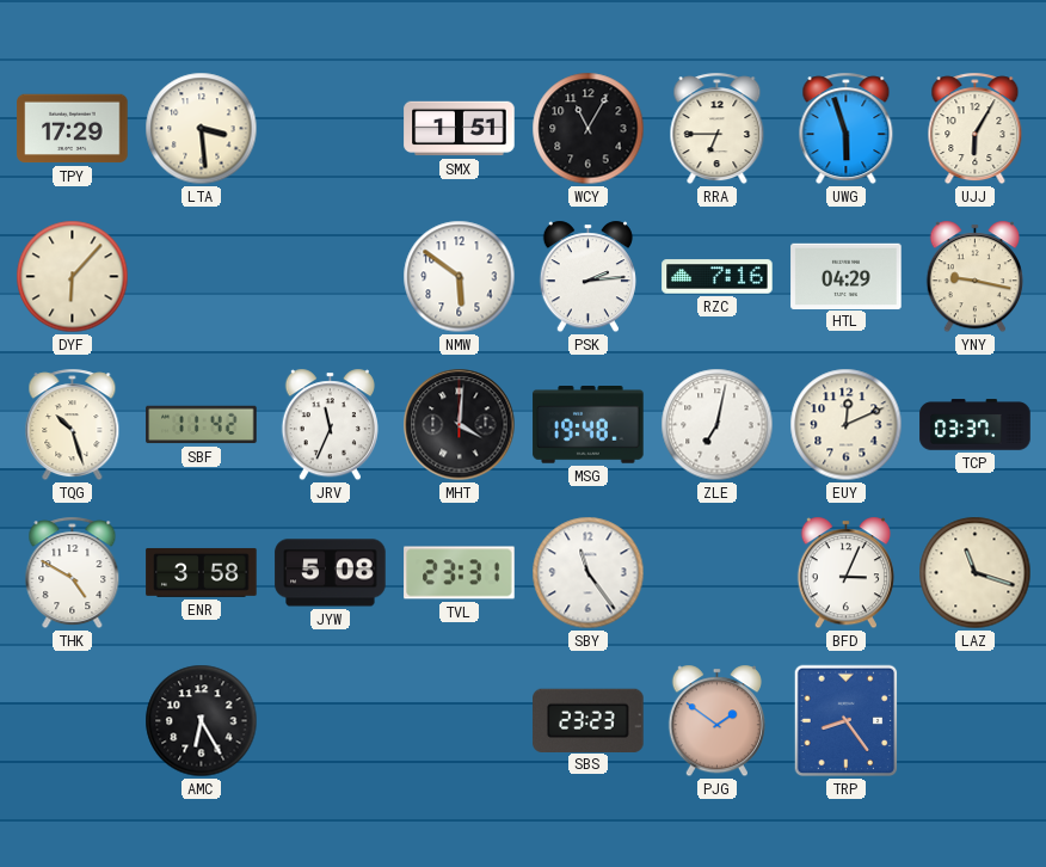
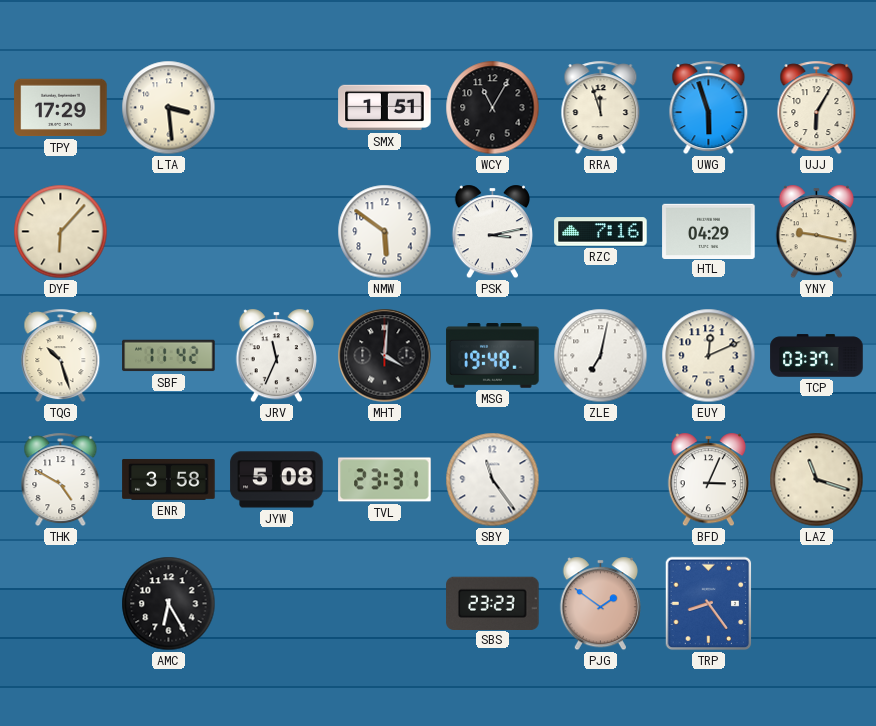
RRA: 6:45 -> 11:57
PSK: 2:14 -> 3:13
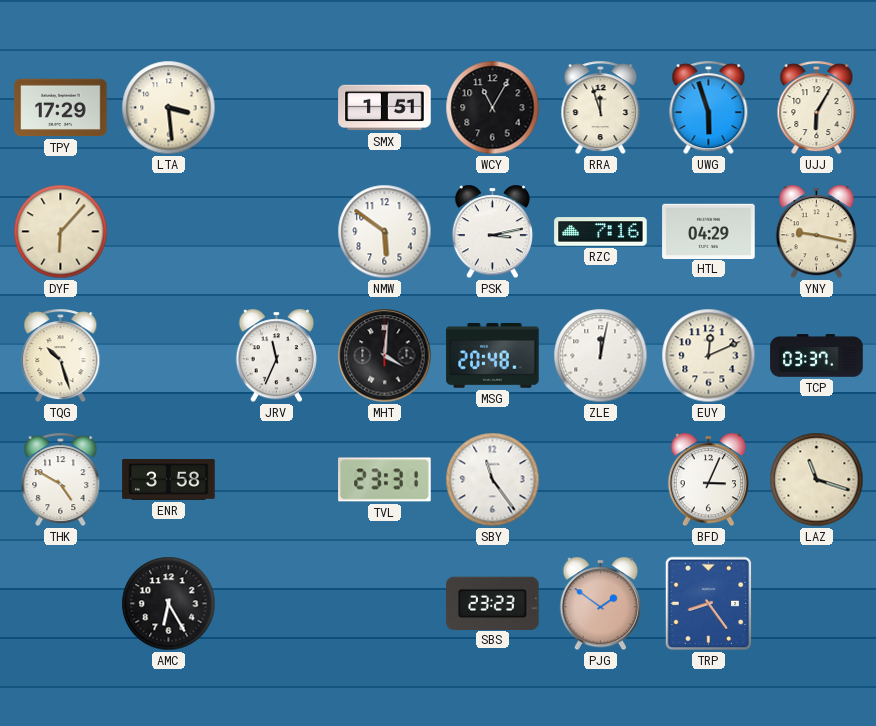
SBF: 11:42 -> none
MSG: 19:48 -> 20:48
ZLE: 7:02 -> 12:02
JYW: 5:08 -> none
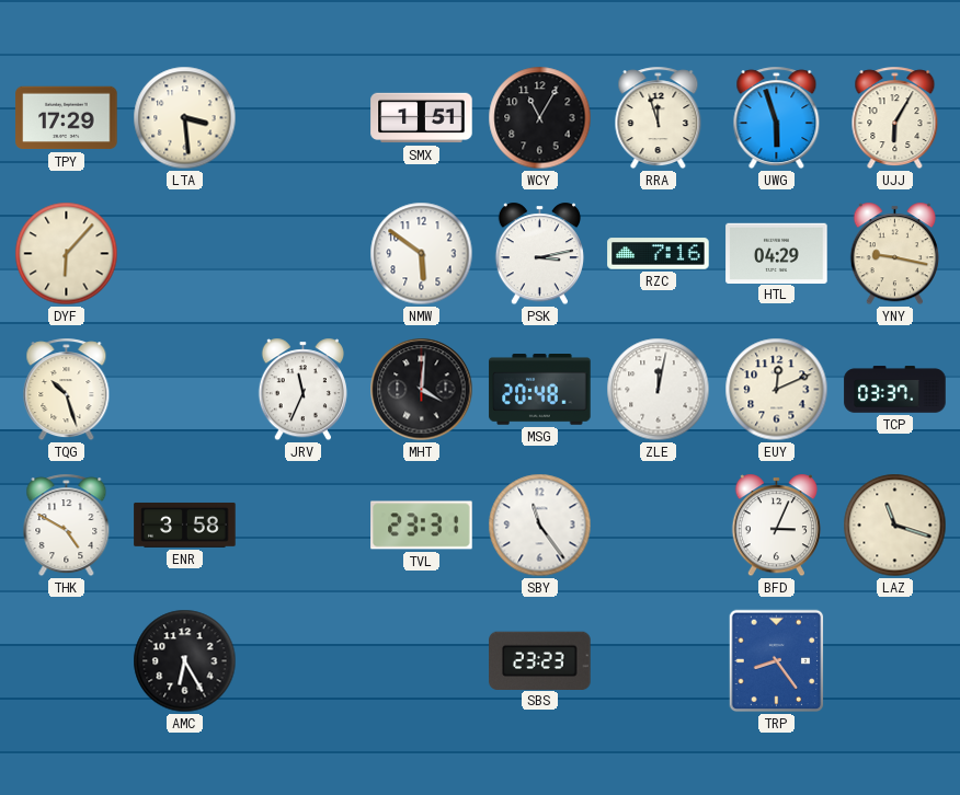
PJG: 1:51 -> none
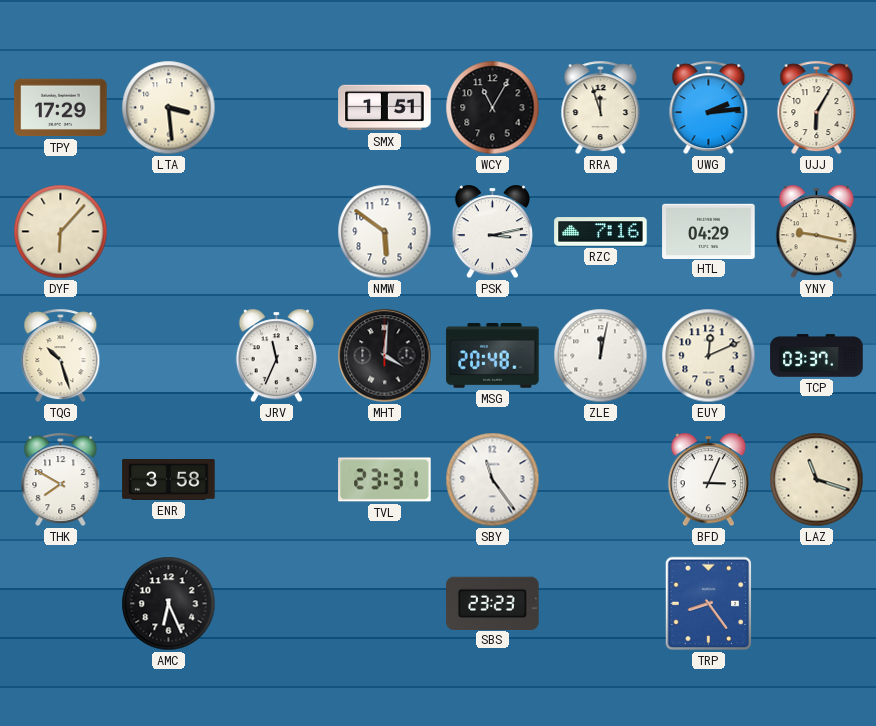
UWG: 5:57 -> 2:14
THK: 4:50 -> 7:50
AMC: 6:25 -> 6:26
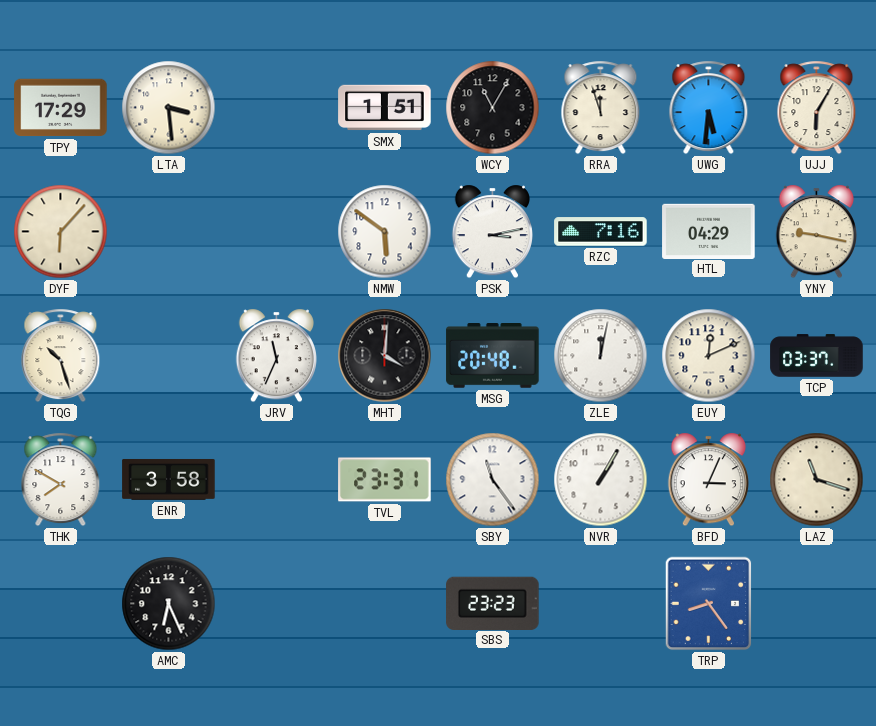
UWG: 2:14 -> 5:31
NVR: none -> 1:05
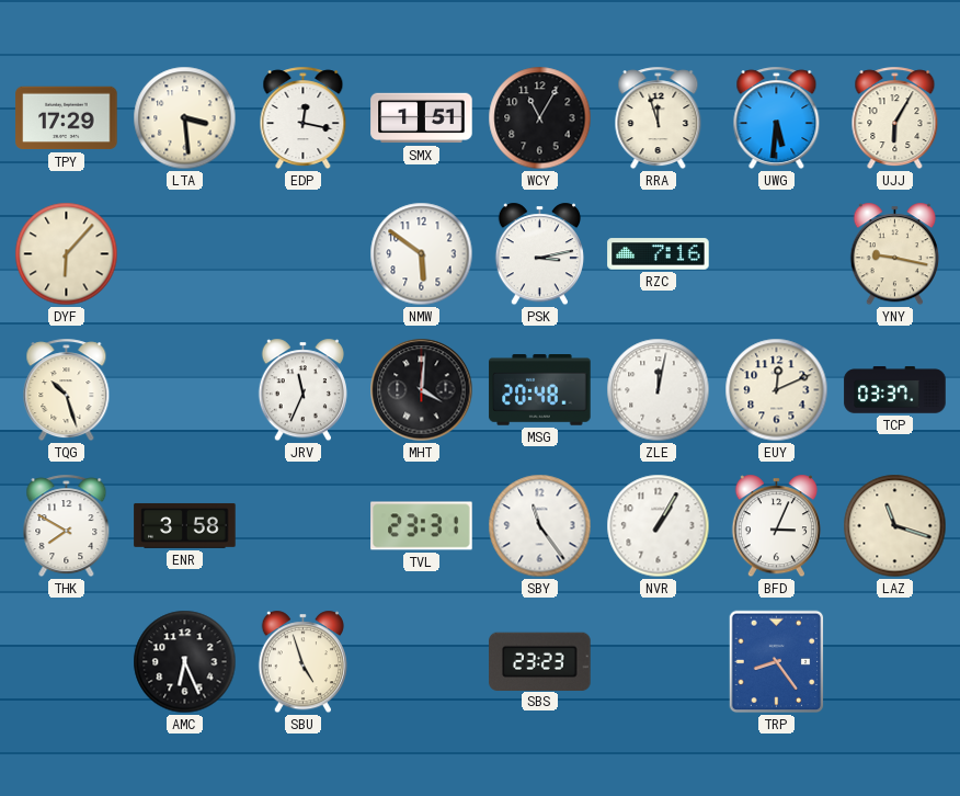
EDP: none -> 12:17
HTL: 04:29 -> none
SBU: none -> 4:57
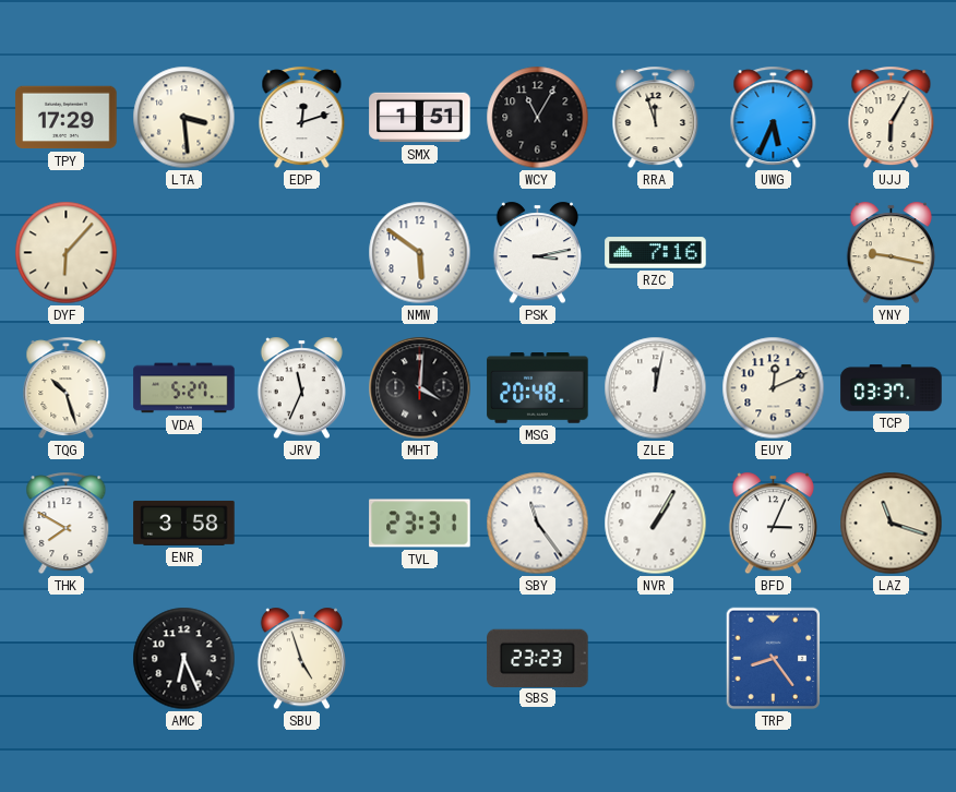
EDP: 12:17 -> 12:12
UWG: 5:31 -> 5:34
VDA: none -> 5:27
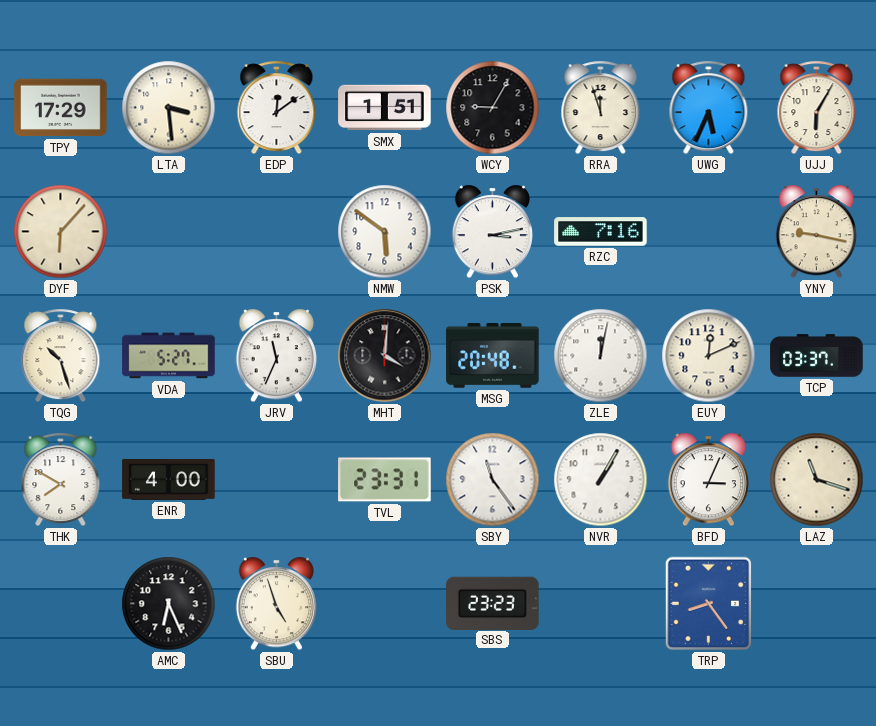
EDP: 12:12 -> 12:09
WCY: 11:05 -> 9:05
ENR: 3:58 -> 4:00
